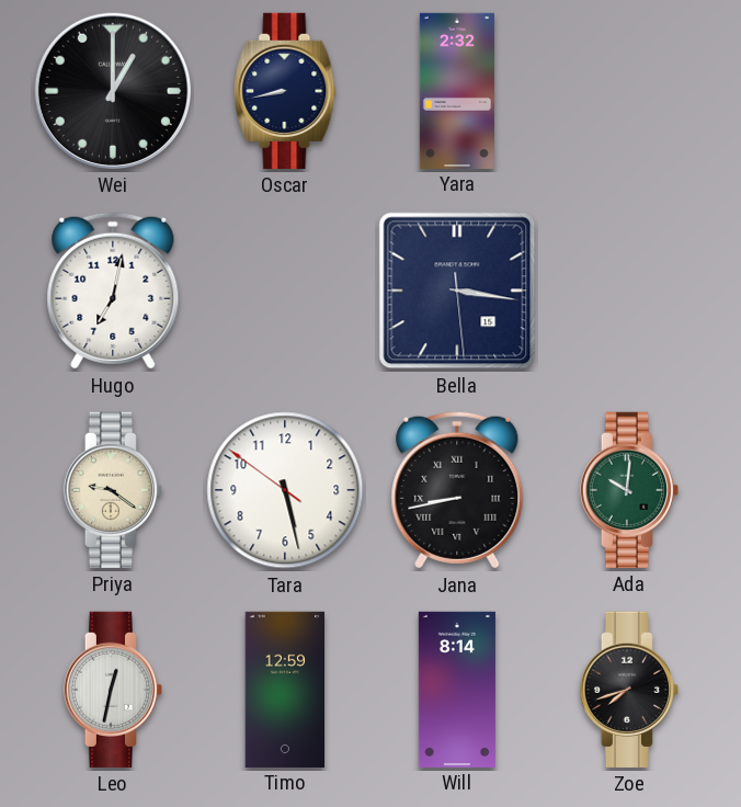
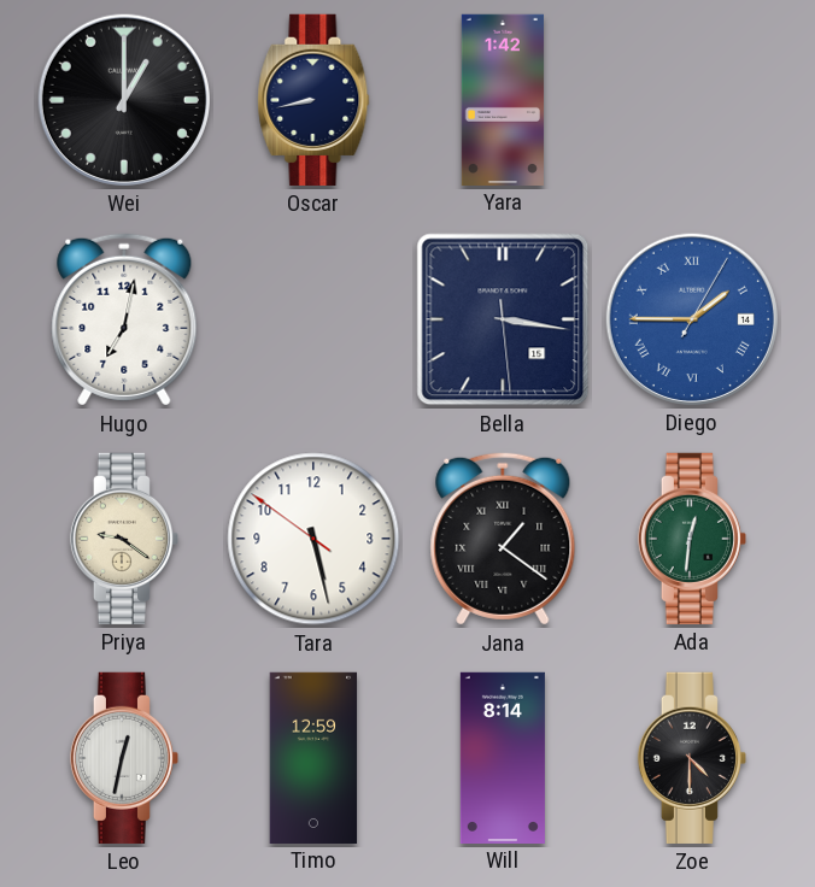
Yara: 2:32 -> 1:42
Diego: none -> 1:45
Jana: 8:43 -> 1:21
Ada: 10:01 -> 12:31
Zoe: 7:42 -> 4:30
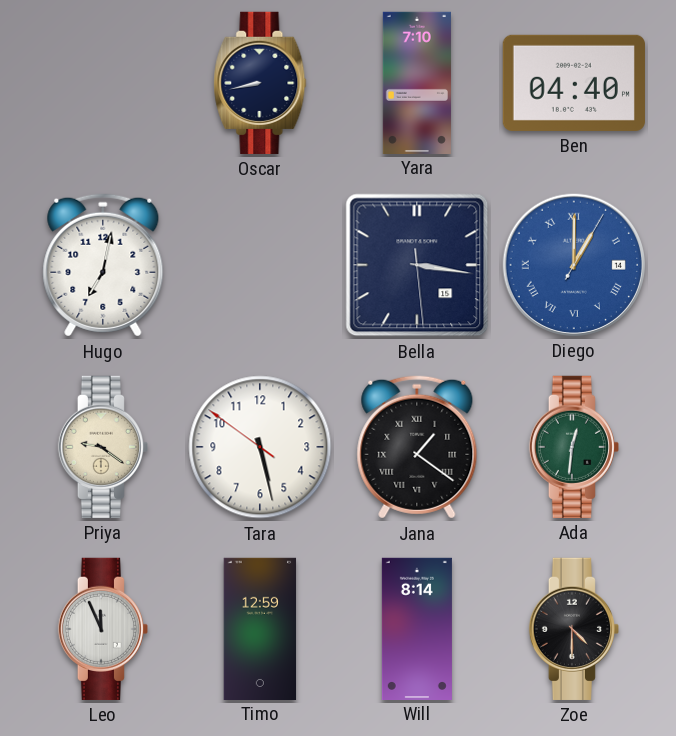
Wei: 1:00 -> none
Yara: 1:42 -> 7:10
Ben: none -> 04:40
Diego: 1:45 -> 1:00
Leo: 12:32 -> 11:56
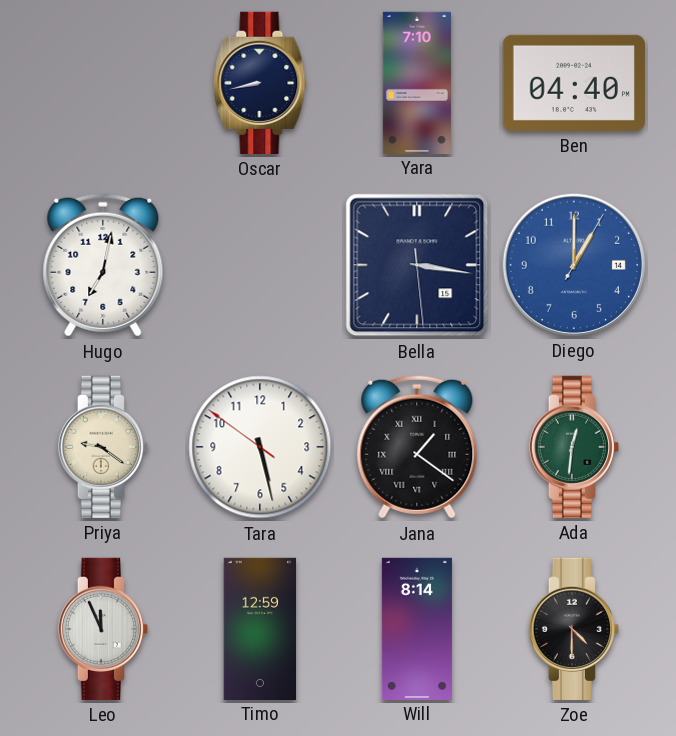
Diego numerals: Roman -> Arabic
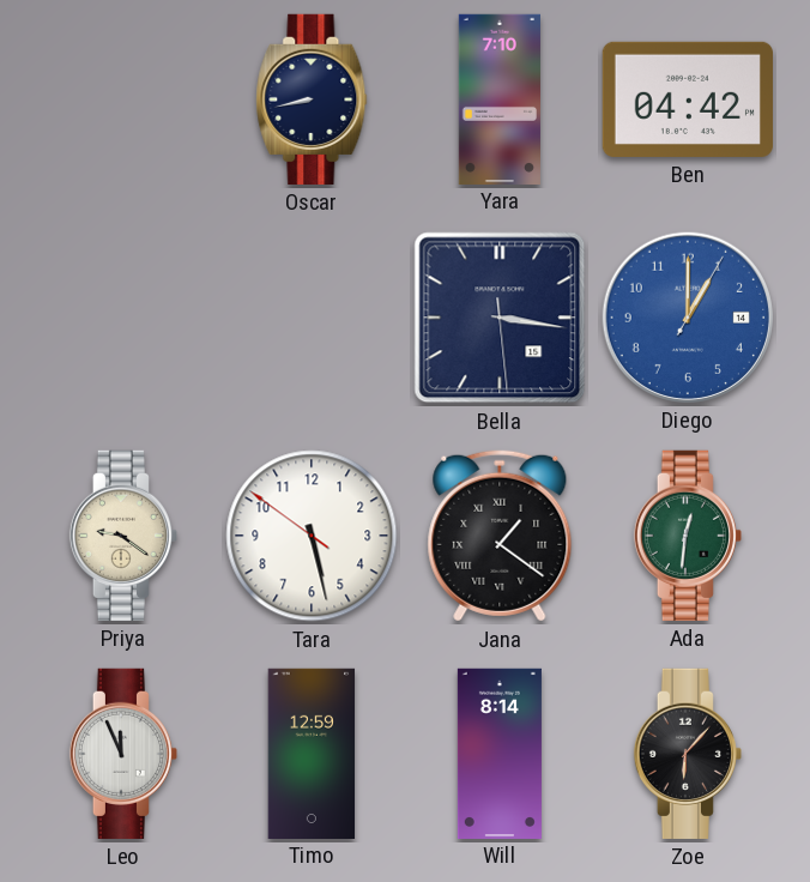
Ben: 04:40 -> 04:42
Hugo: 7:02 -> none
Zoe: 4:30 -> 6:07
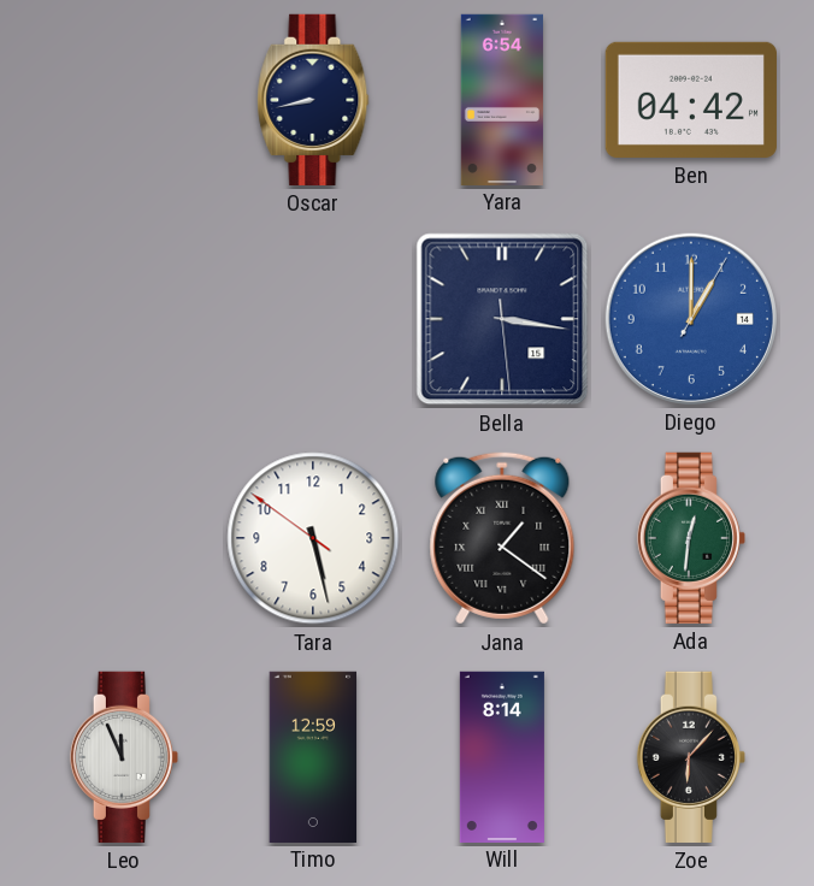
Yara: 7:10 -> 6:54
Priya: 9:21 -> none
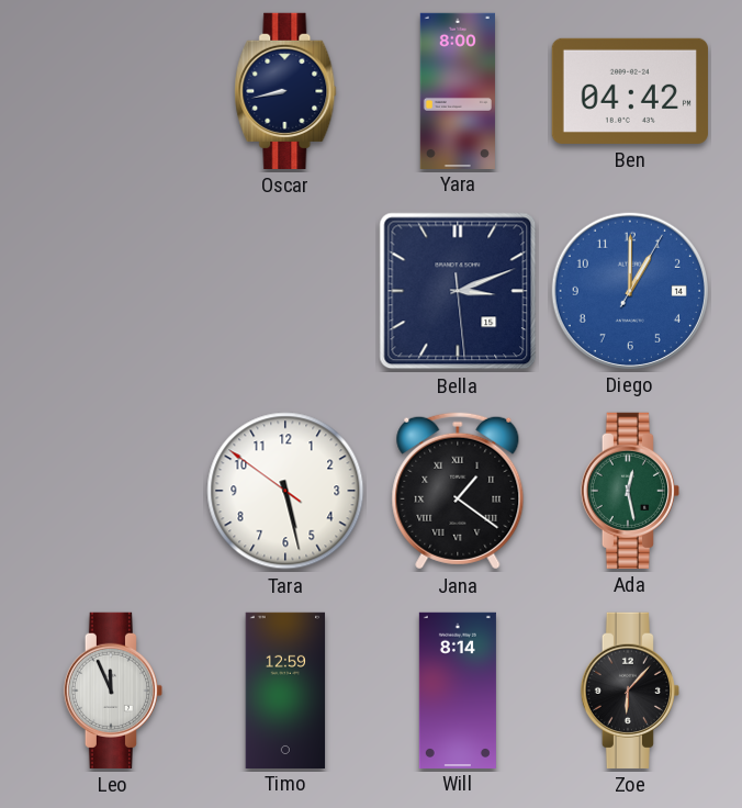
Yara: 6:54 -> 8:00
Bella: 3:16 -> 3:11
Ada: 12:31 -> 12:28
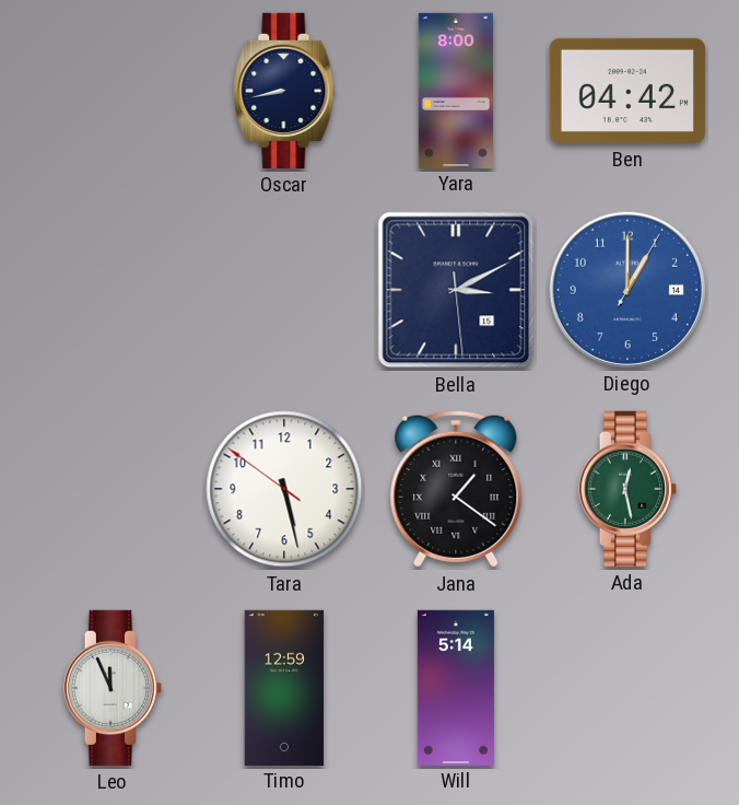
Bella: 3:11 -> 3:10
Will: 8:14 -> 5:14
Zoe: 6:07 -> none
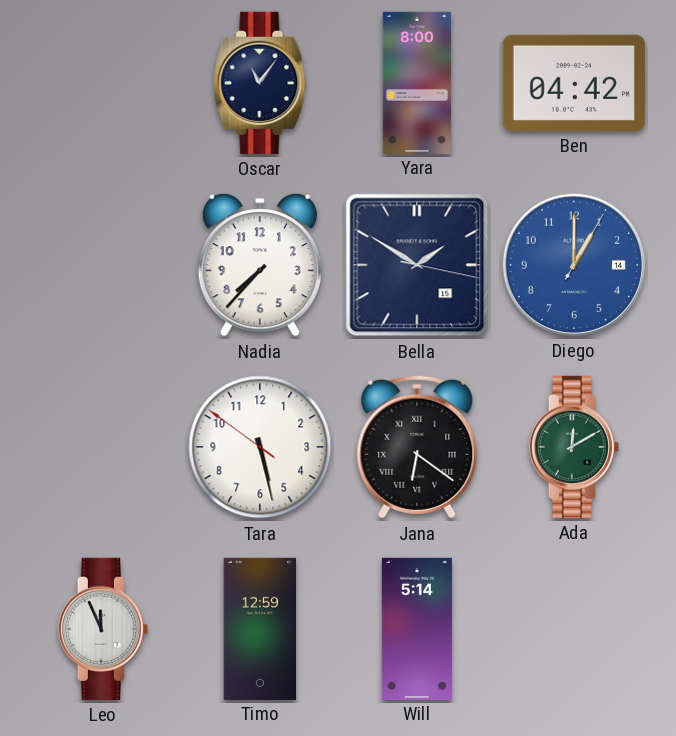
Oscar: 8:43 -> 11:06
Nadia: none -> 7:37
Bella: 3:10 -> 1:50
Jana: 1:21 -> 6:21
Ada: 12:28 -> 12:10
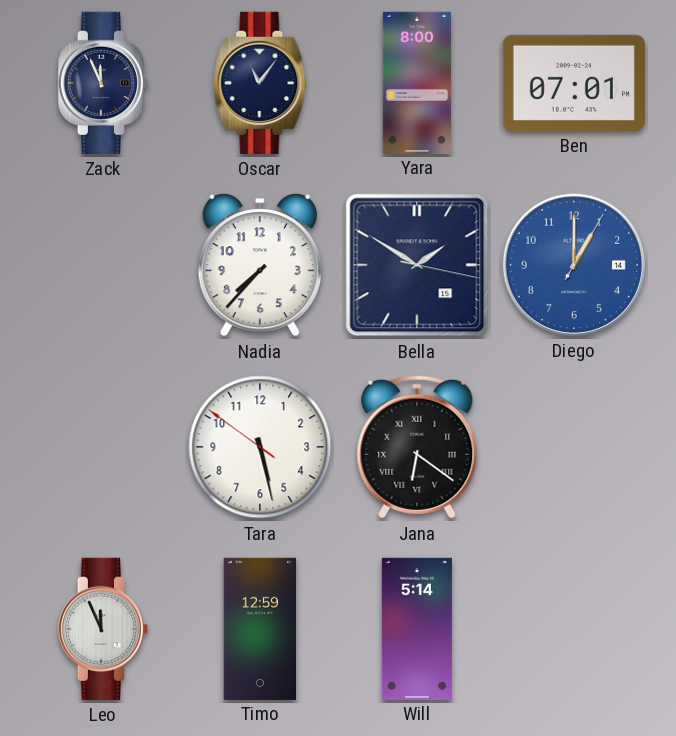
Zack: none -> 11:56
Ben: 04:42 -> 07:01
Ada: 12:10 -> none
